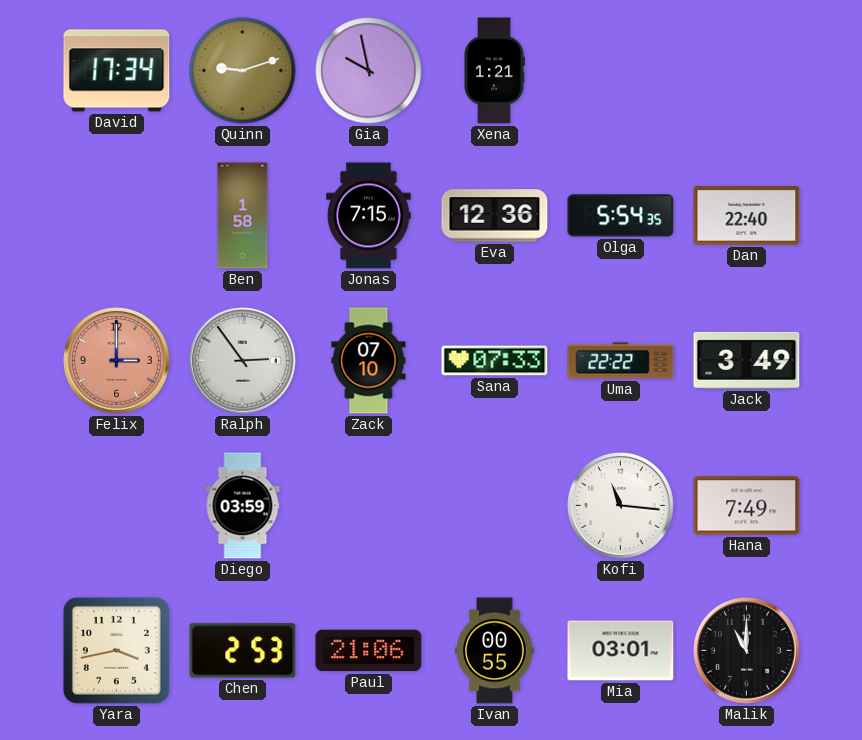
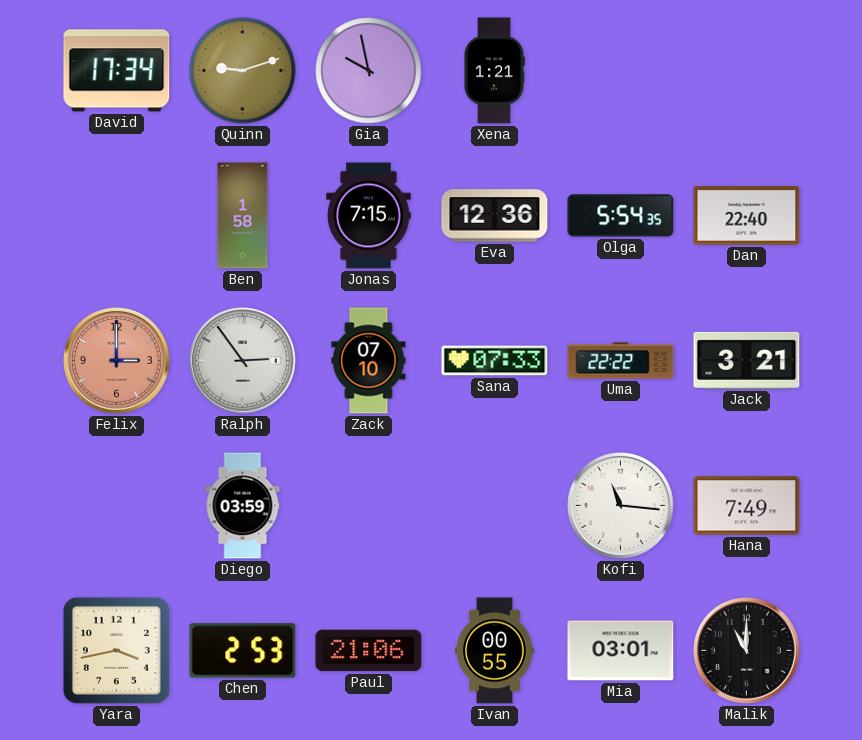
Jack: 3:49 -> 3:21
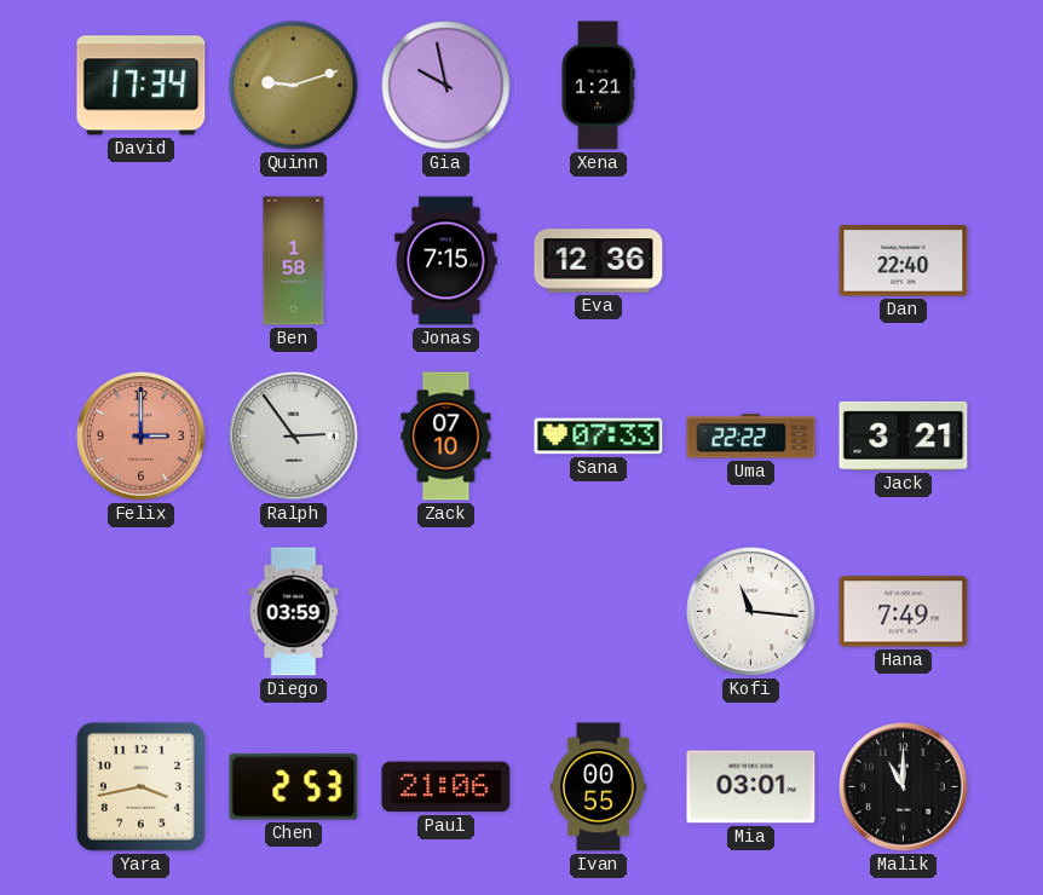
Olga: 5:54 -> none
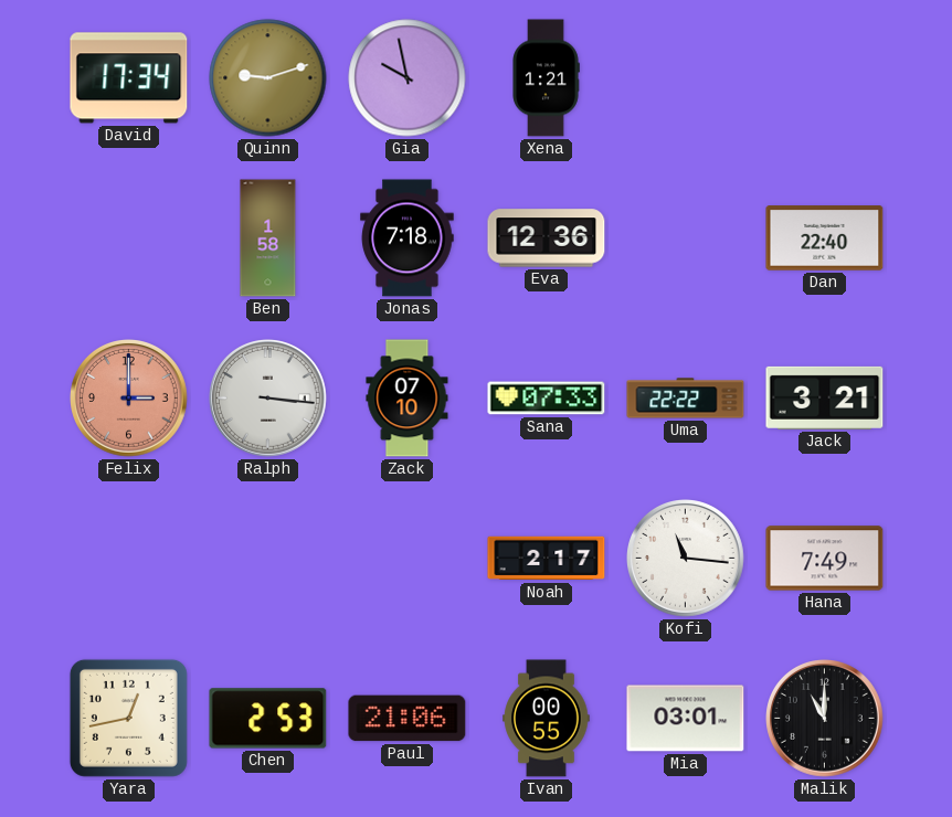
Jonas: 7:15 -> 7:18
Ralph: 2:54 -> 3:16
Diego: 03:59 -> none
Noah: none -> 2:17
Yara: 3:43 -> 12:43
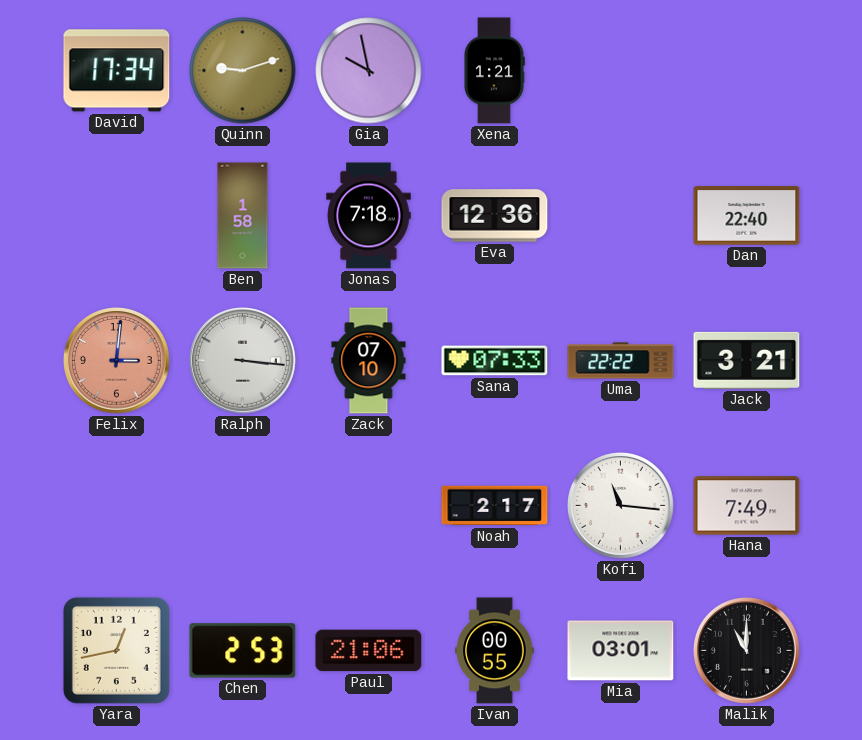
Felix: 3:00 -> 3:01
